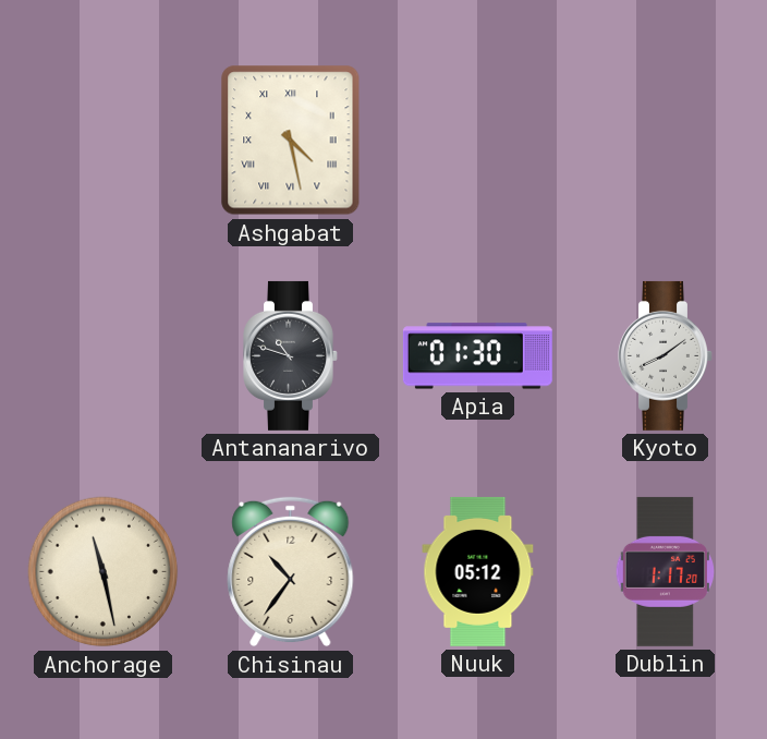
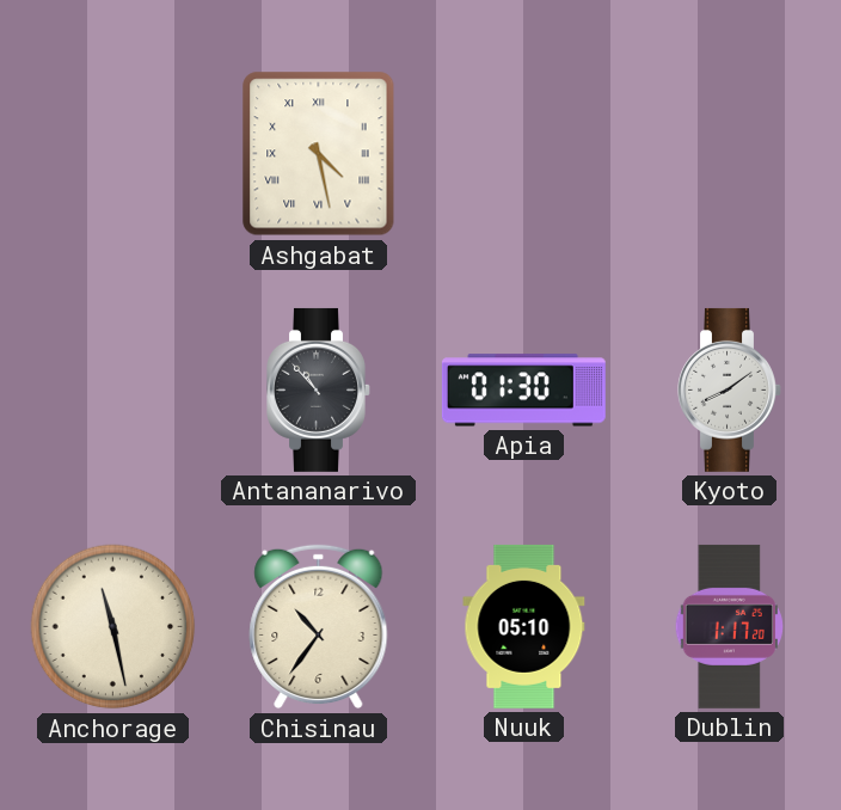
Antananarivo: 10:48 -> 10:53
Nuuk: 05:12 -> 05:10
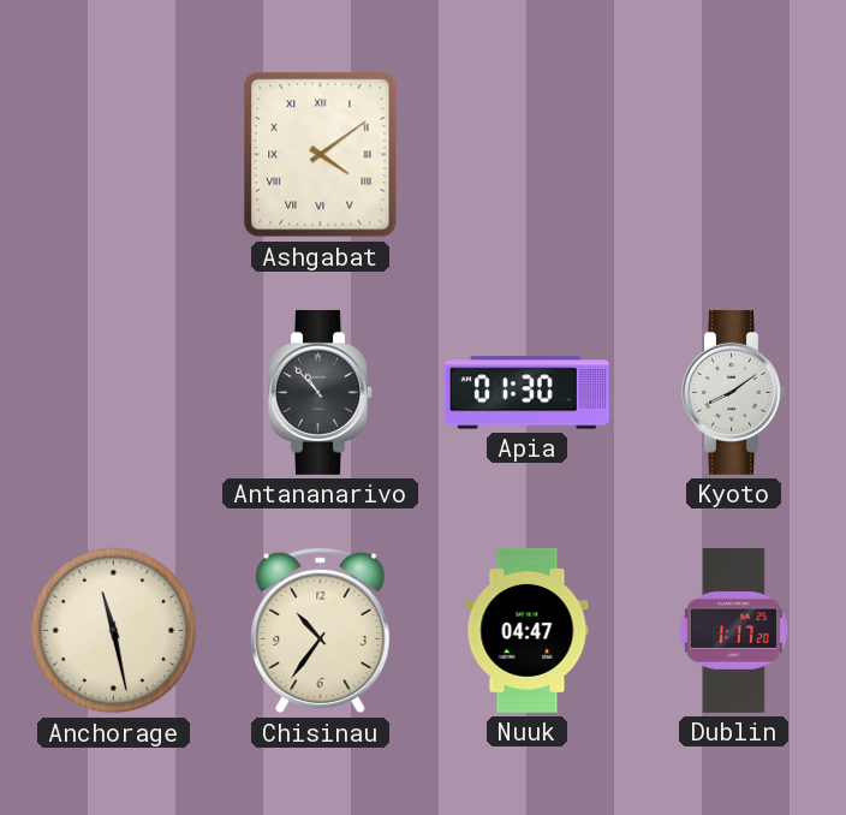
Ashgabat: 4:28 -> 4:09
Nuuk: 05:10 -> 04:47
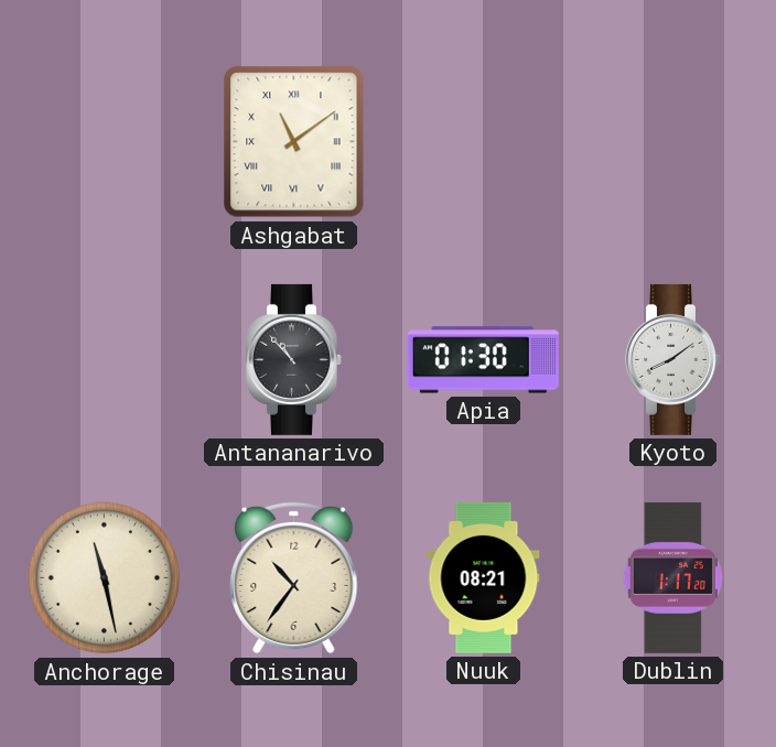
Ashgabat: 4:09 -> 11:09
Nuuk: 04:47 -> 08:21
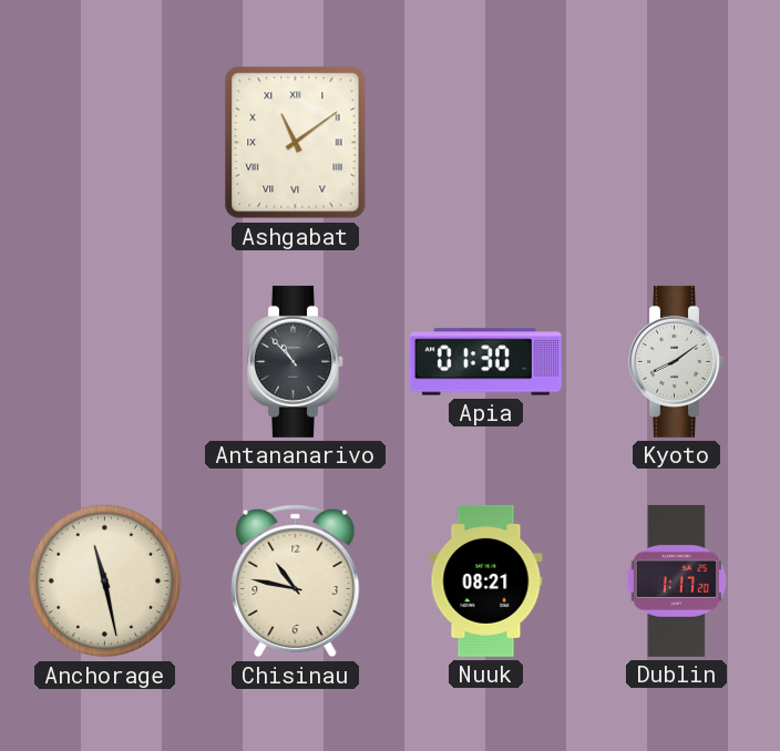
Chisinau: 10:36 -> 10:47
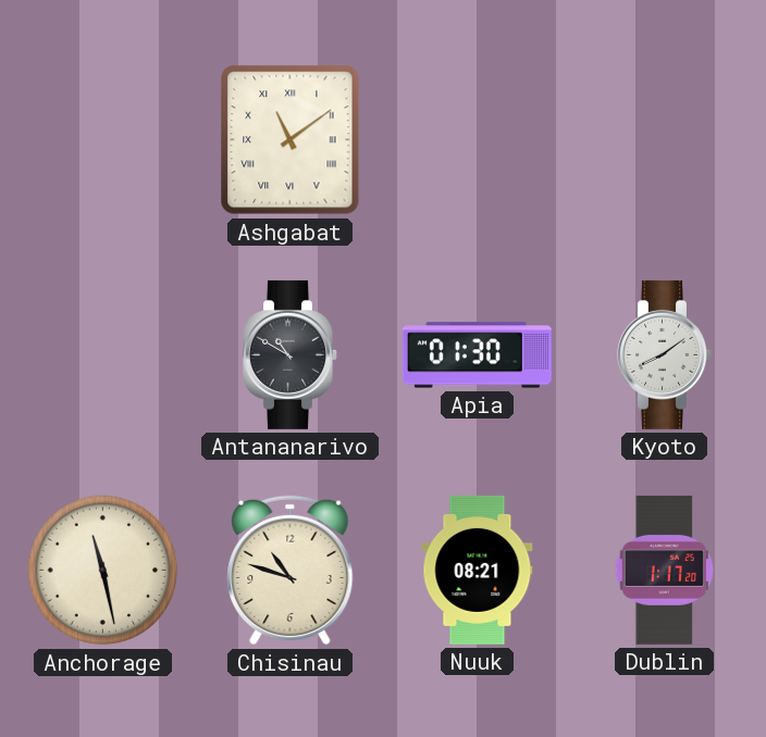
Antananarivo: 10:53 -> 10:50
Chisinau: 10:47 -> 10:48
